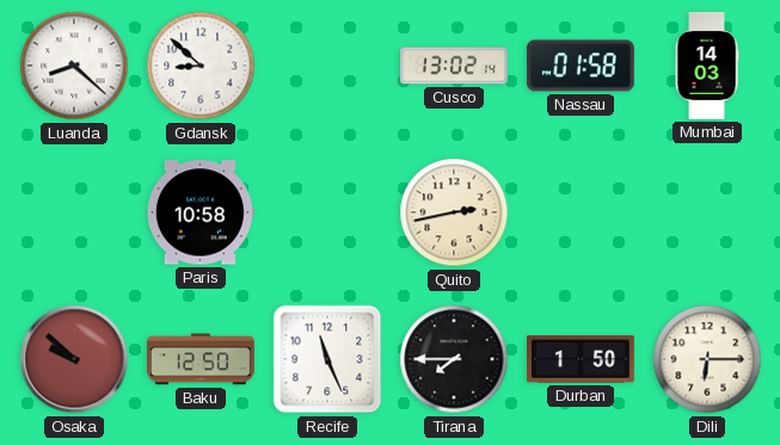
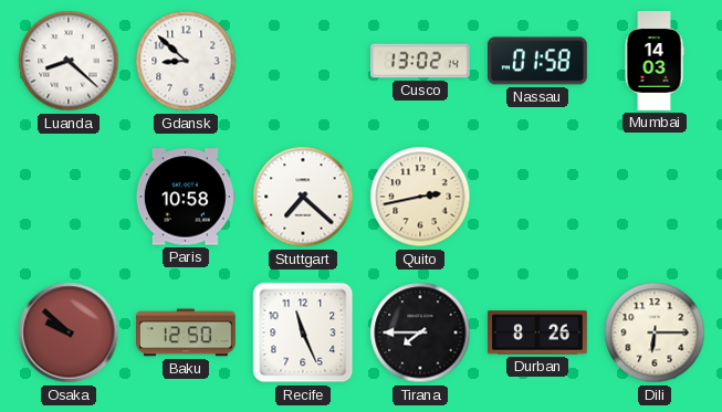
Stuttgart: none -> 7:22
Durban: 1:50 -> 8:26
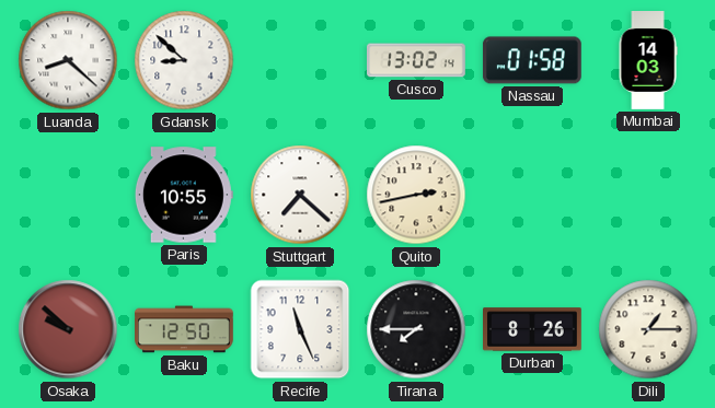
Paris: 10:58 -> 10:55
Dili: 6:15 -> 1:15
